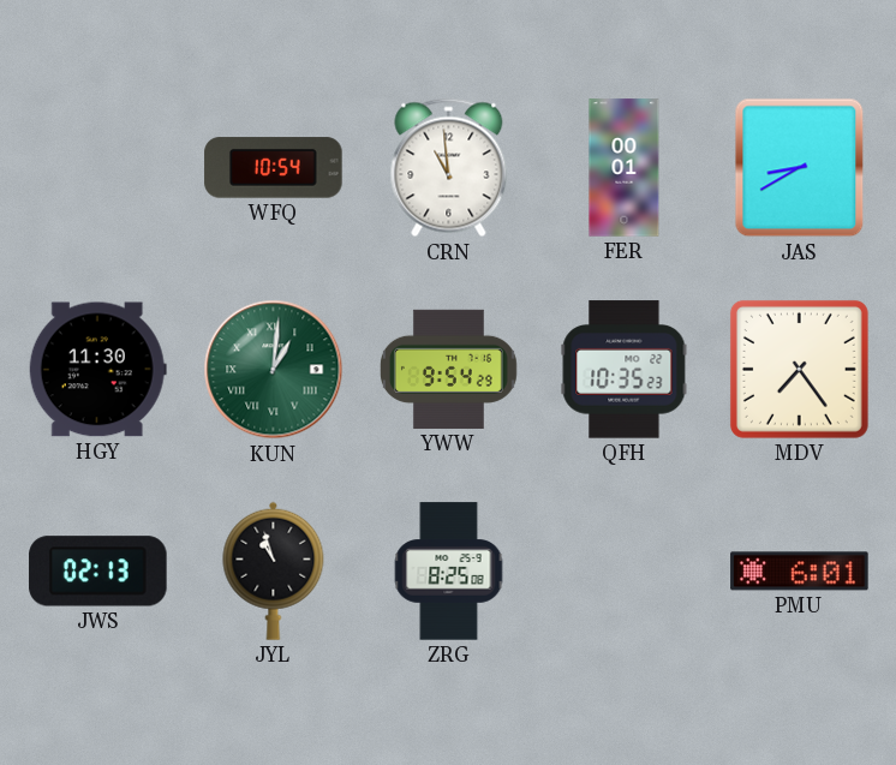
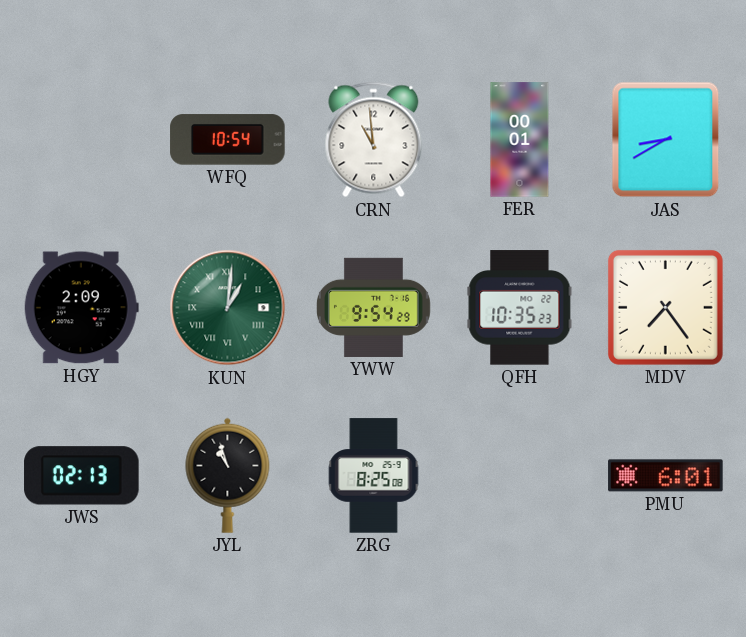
HGY: 11:30 -> 2:09
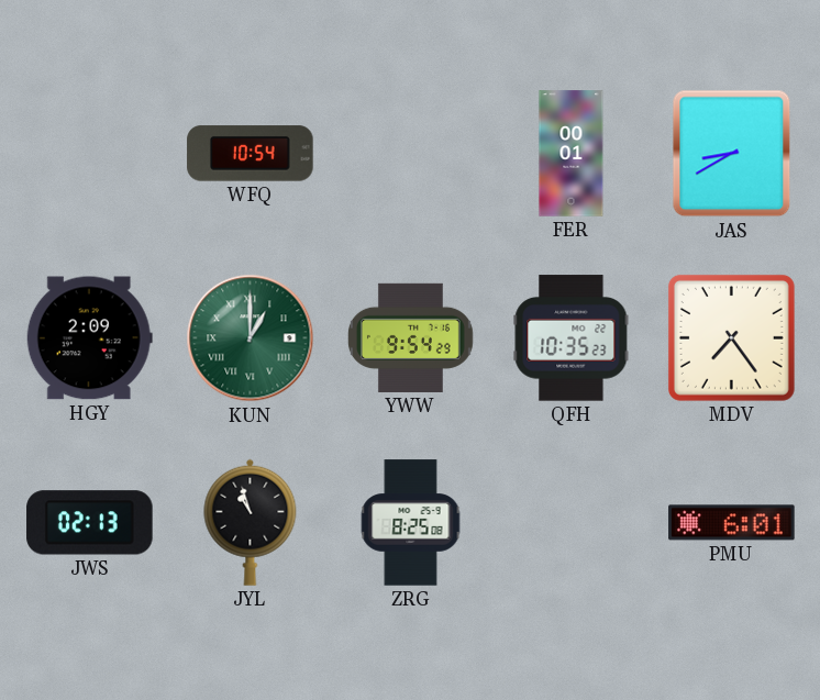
CRN: 10:59 -> none
KUN: 1:01 -> 1:00
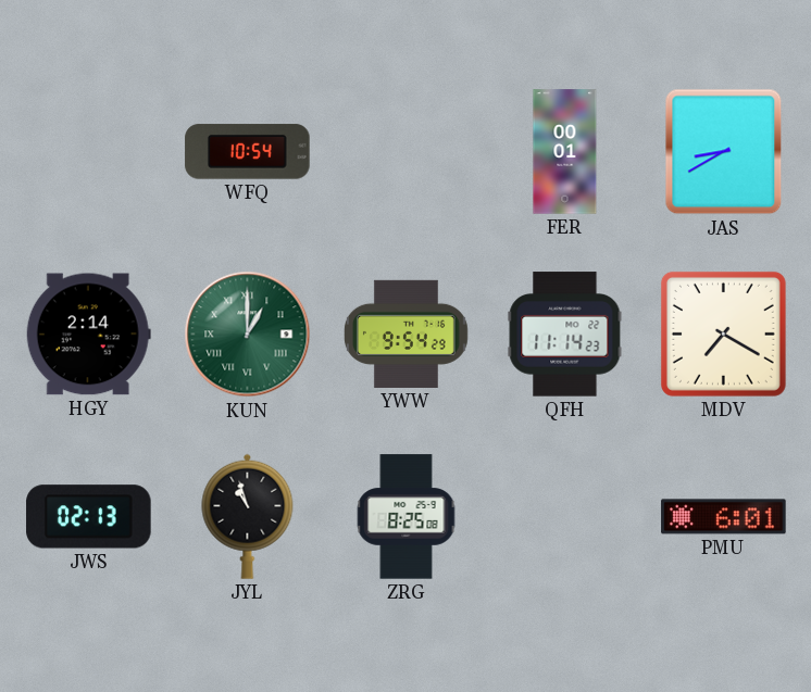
HGY: 2:09 -> 2:14
QFH: 10:35 -> 11:14
MDV: 7:24 -> 7:20
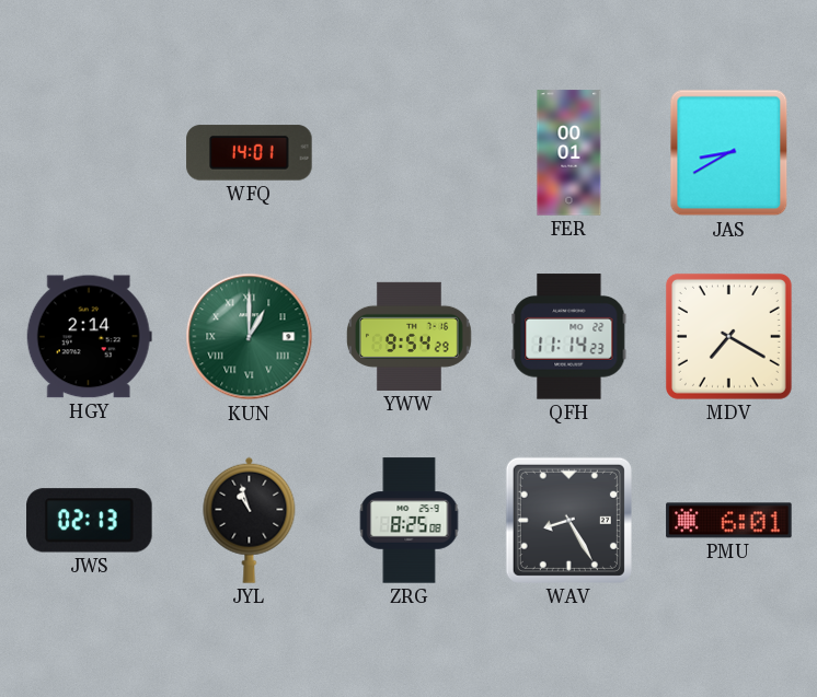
WFQ: 10:54 -> 14:01
WAV: none -> 8:25
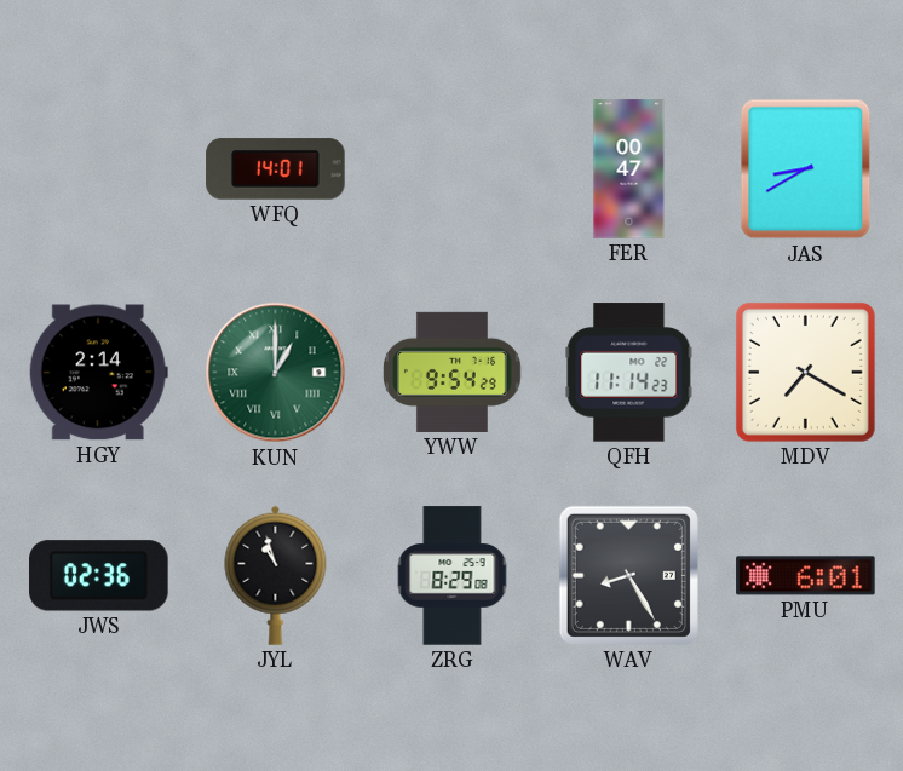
FER: 00:01 -> 00:47
JWS: 02:13 -> 02:36
ZRG: 8:25 -> 8:29
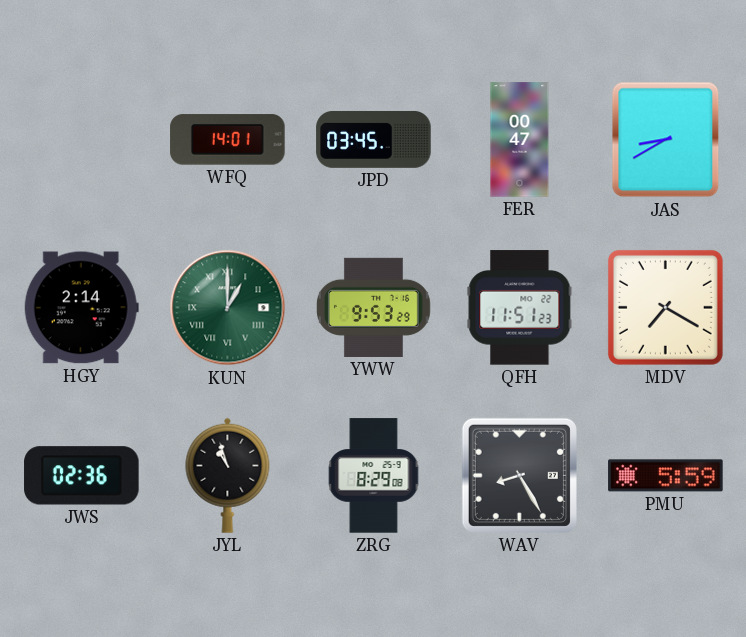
JPD: none -> 03:45
YWW: 9:54 -> 9:53
QFH: 11:14 -> 11:51
PMU: 6:01 -> 5:59
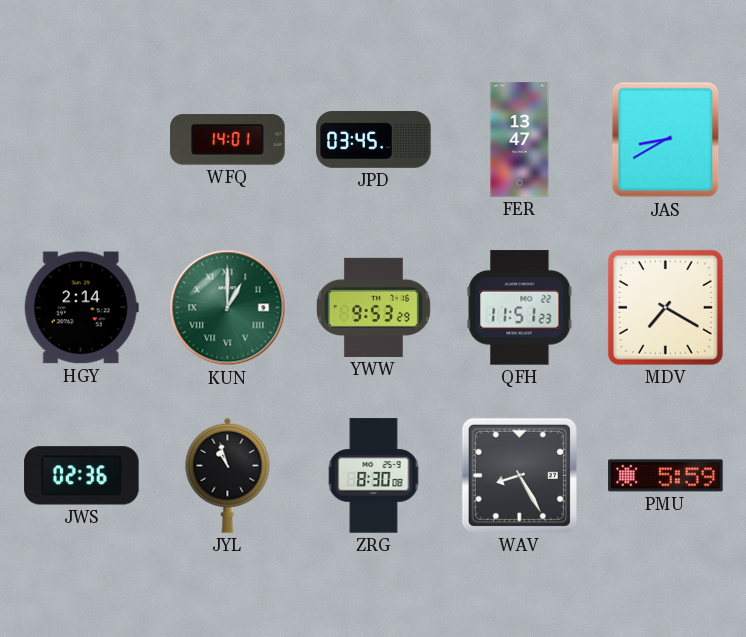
FER: 00:47 -> 13:47
ZRG: 8:29 -> 8:30
